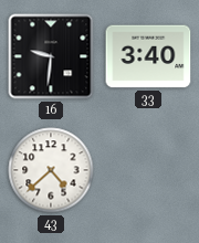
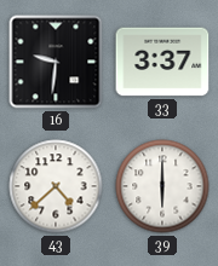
33: 3:40 -> 3:37
39: none -> 6:00
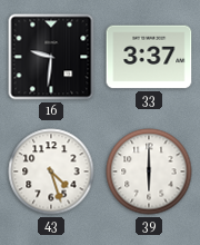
43: 4:38 -> 4:27
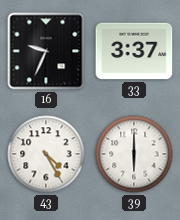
16: 9:31 -> 9:34
43: 4:27 -> 4:25
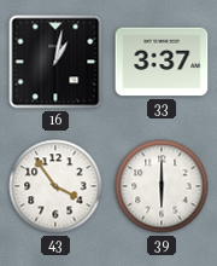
16: 9:34 -> 1:02
43: 4:25 -> 3:54
